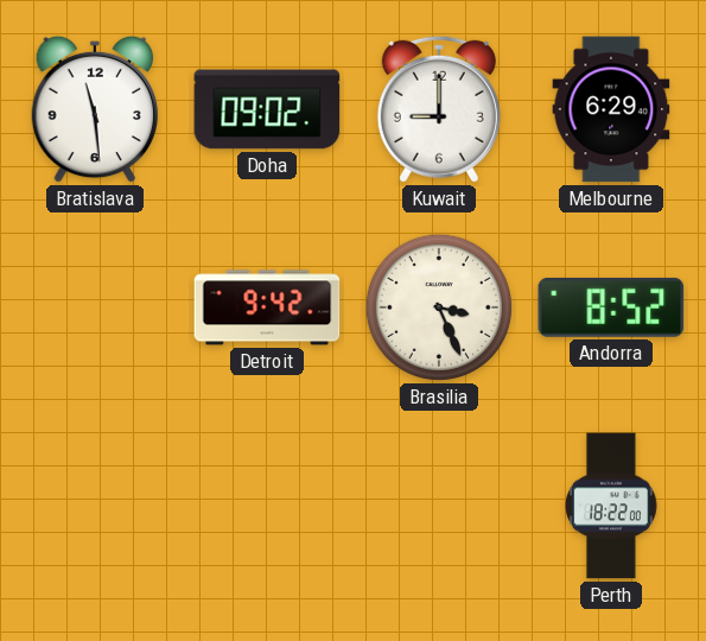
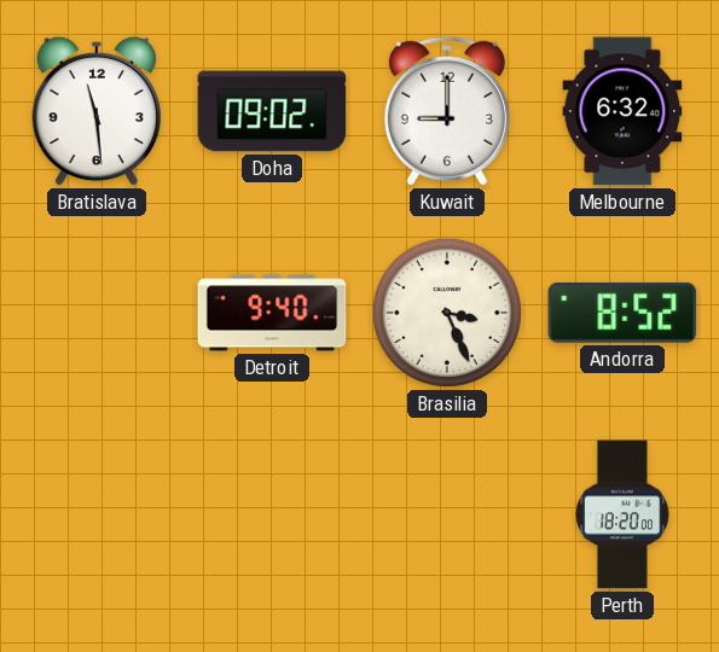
Melbourne: 6:29 -> 6:32
Detroit: 9:42 -> 9:40
Perth: 18:22 -> 18:20
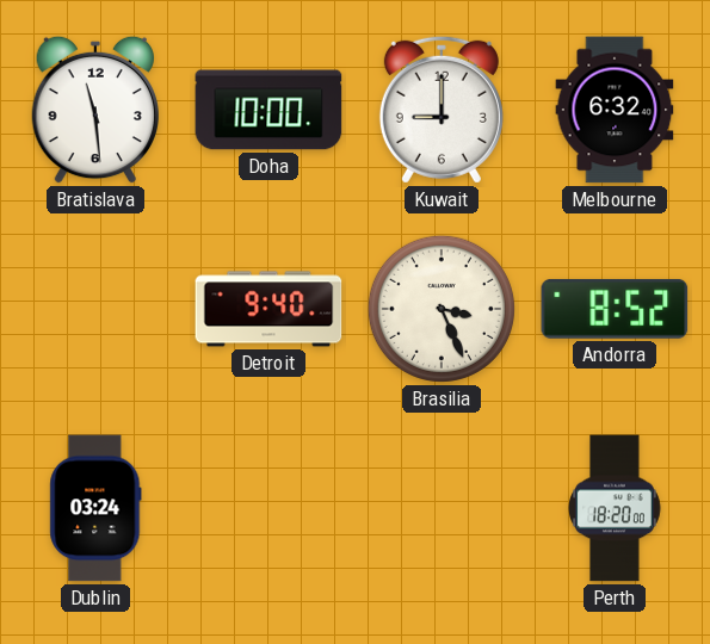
Doha: 09:02 -> 10:00
Dublin: none -> 03:24
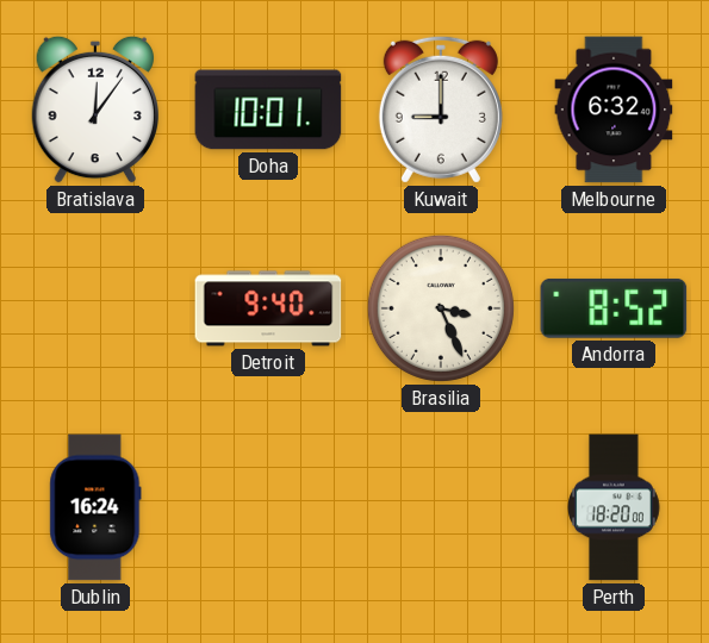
Bratislava: 11:29 -> 12:06
Doha: 10:00 -> 10:01
Dublin: 03:24 -> 16:24
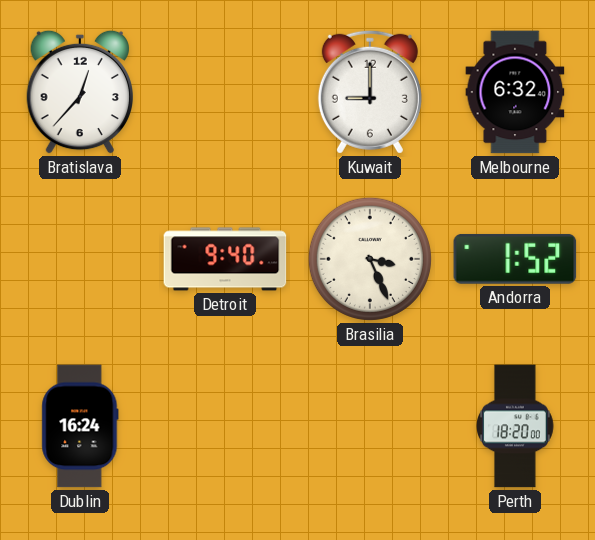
Bratislava: 12:06 -> 12:37
Doha: 10:01 -> none
Andorra: 8:52 -> 1:52
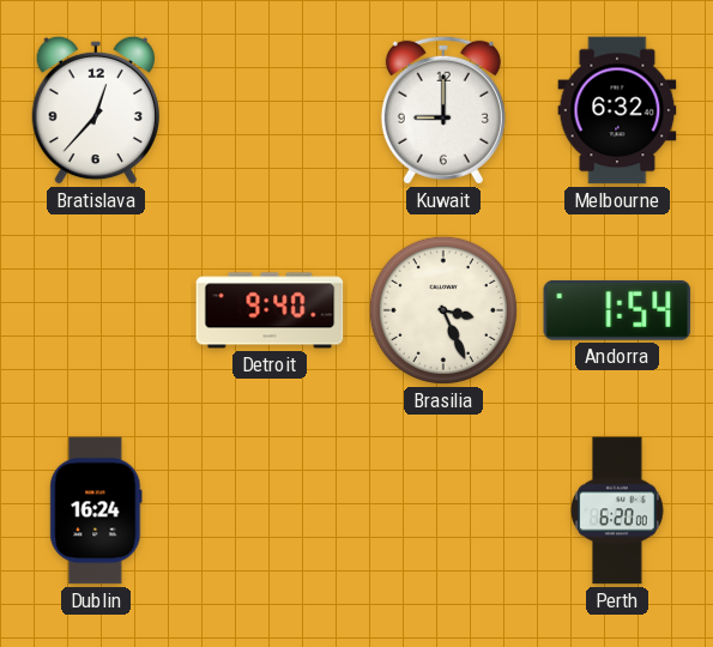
Andorra: 1:52 -> 1:54
Perth: 18:20 -> 6:20
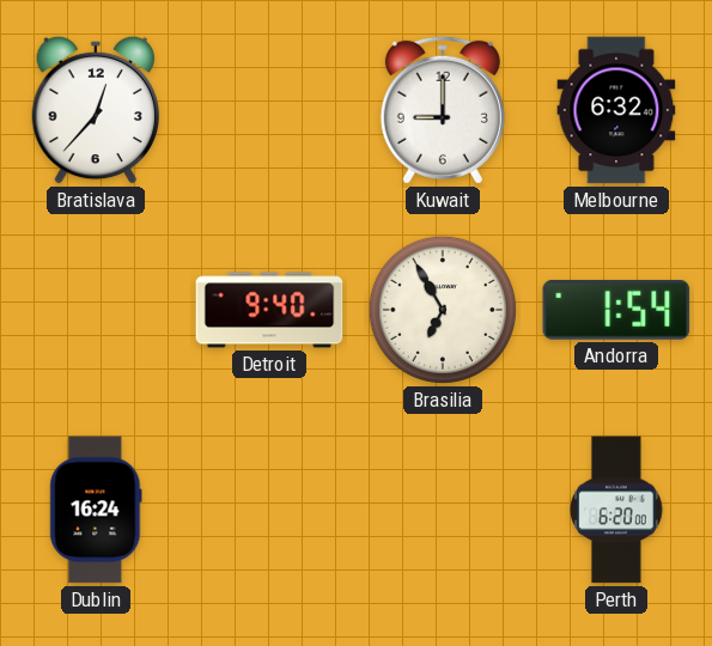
Brasilia: 3:26 -> 6:55
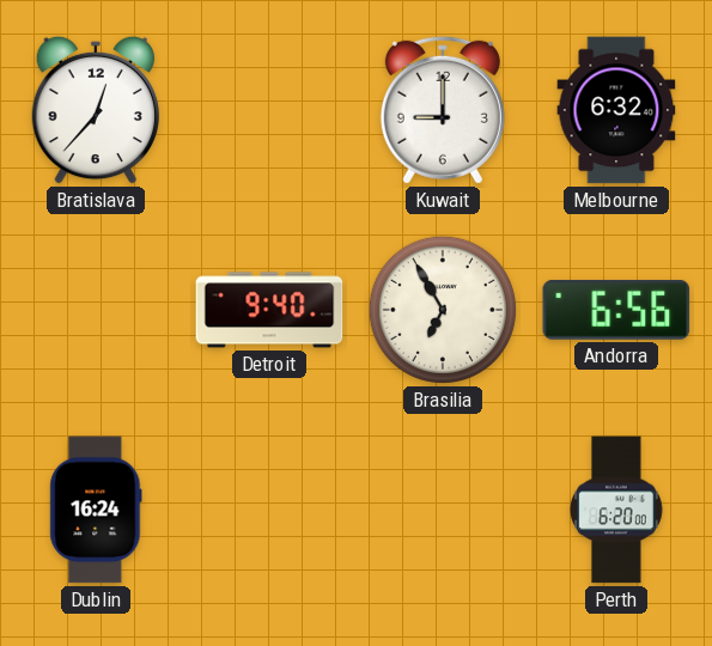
Andorra: 1:54 -> 6:56
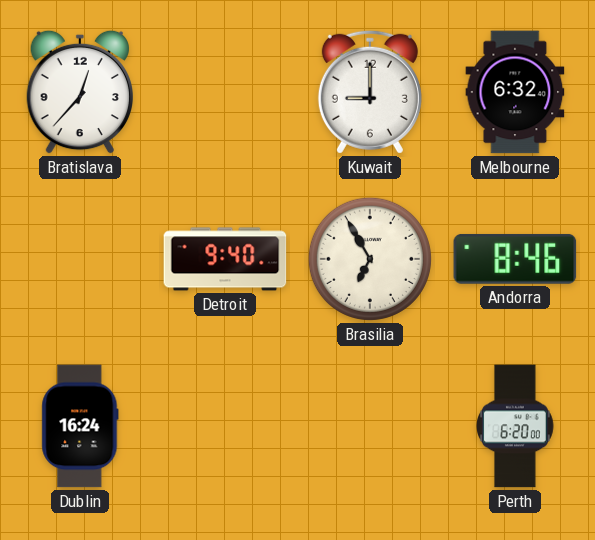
Andorra: 6:56 -> 8:46
